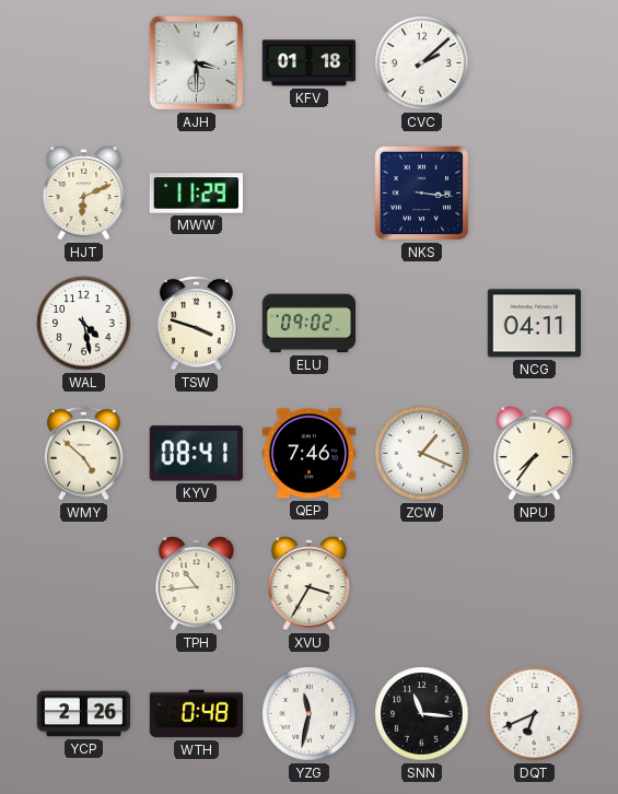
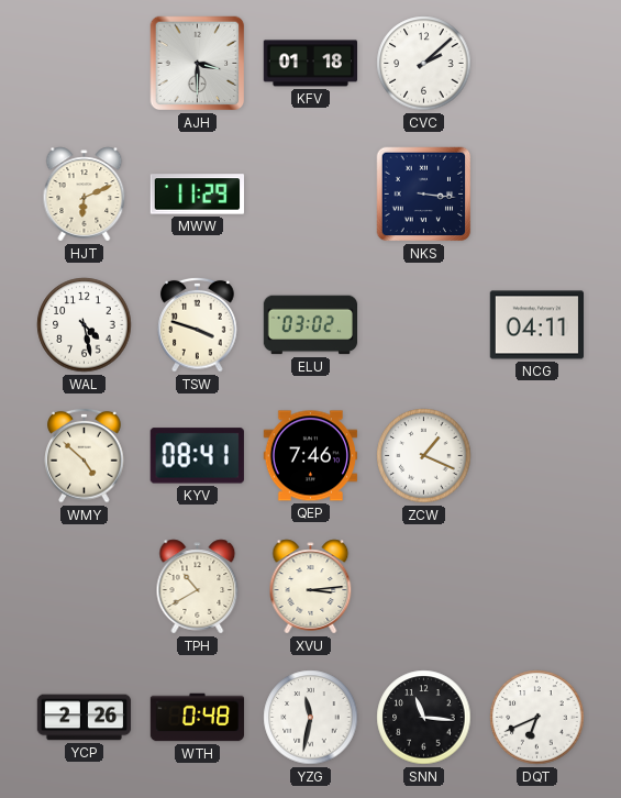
ELU: 09:02 -> 03:02
NPU: 7:36 -> none
TPH: 10:44 -> 10:40
XVU: 3:35 -> 3:14
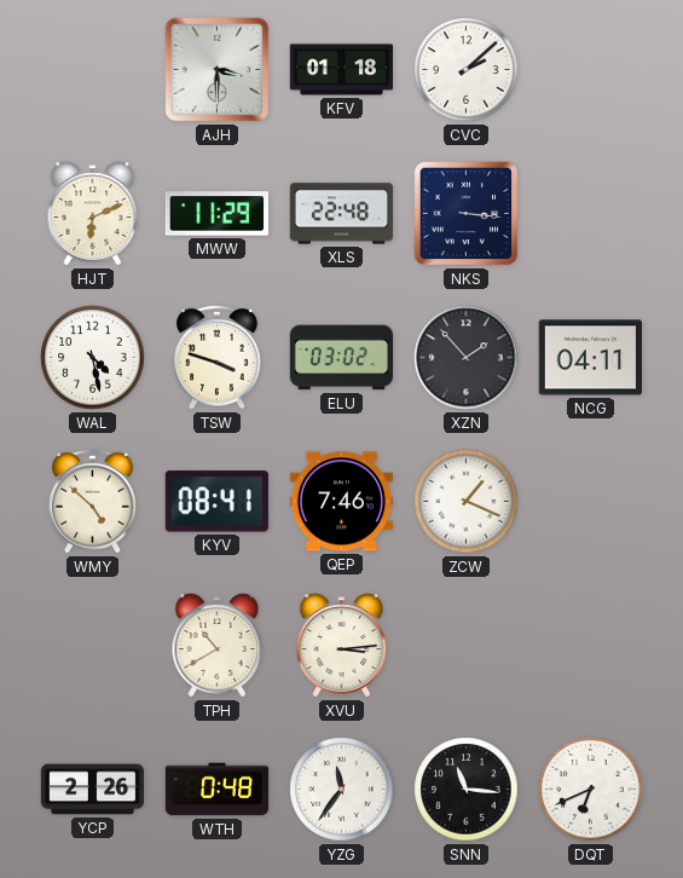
XLS: none -> 22:48
XZN: none -> 1:53
YZG: 11:32 -> 11:36
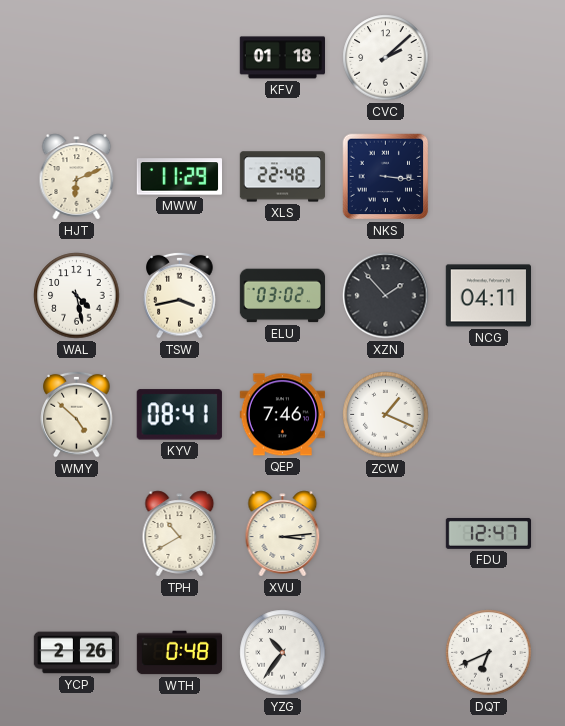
AJH: 3:30 -> none
TSW: 3:48 -> 3:43
FDU: none -> 12:47
YZG: 11:36 -> 10:36
SNN: 11:16 -> none
